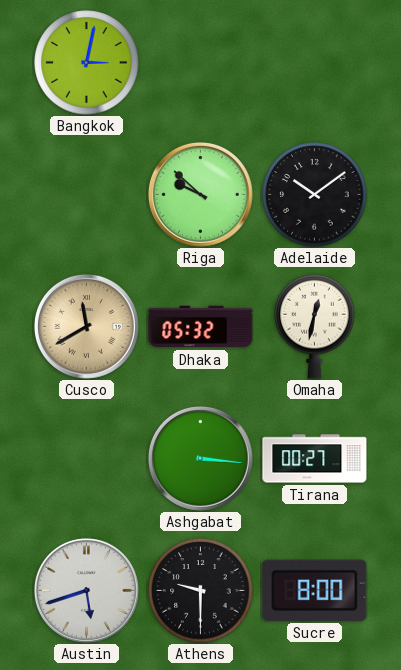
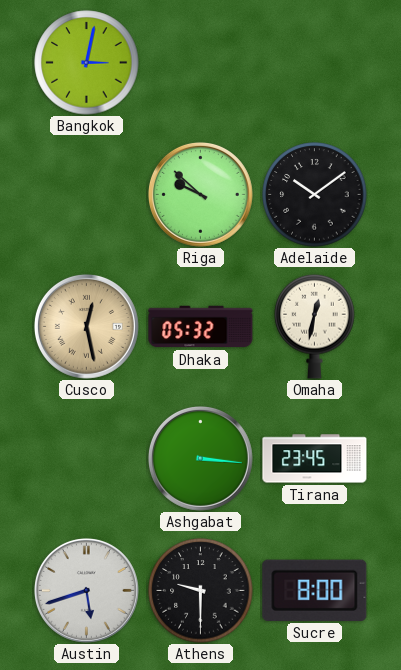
Cusco: 11:40 -> 12:28
Tirana: 00:27 -> 23:45
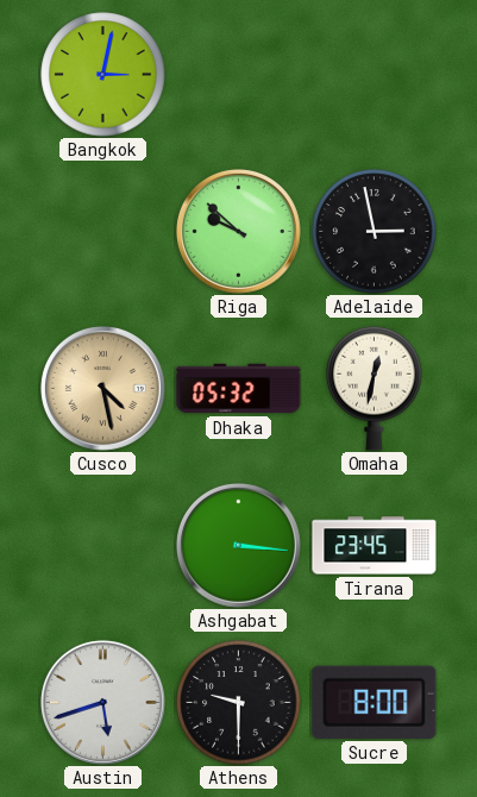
Adelaide: 10:09 -> 2:58
Cusco: 12:28 -> 4:28
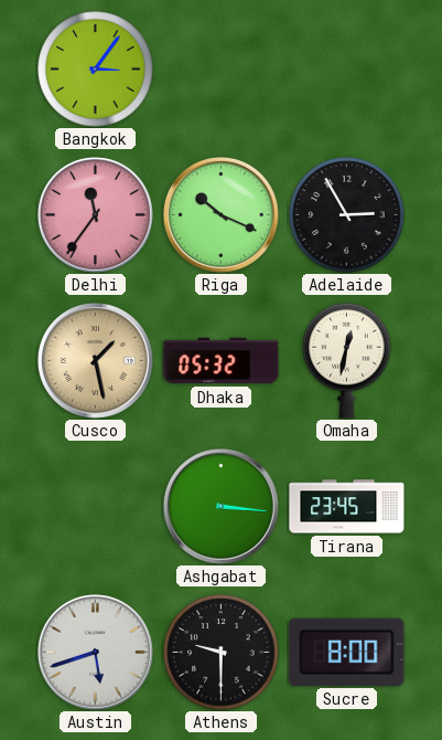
Bangkok: 3:02 -> 3:06
Delhi: none -> 11:36
Riga: 9:52 -> 10:19
Adelaide: 2:58 -> 2:55
Cusco: 4:28 -> 1:28
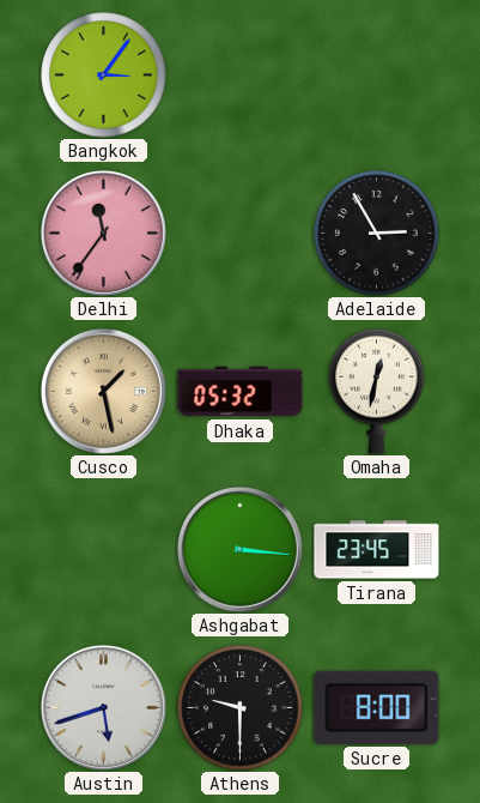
Riga: 10:19 -> none
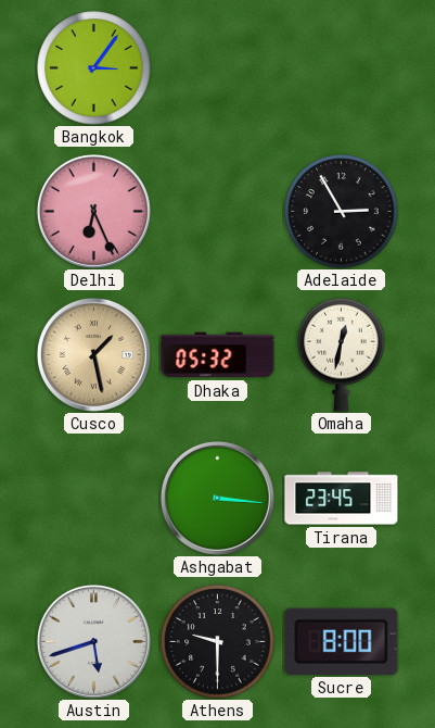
Delhi: 11:36 -> 6:26
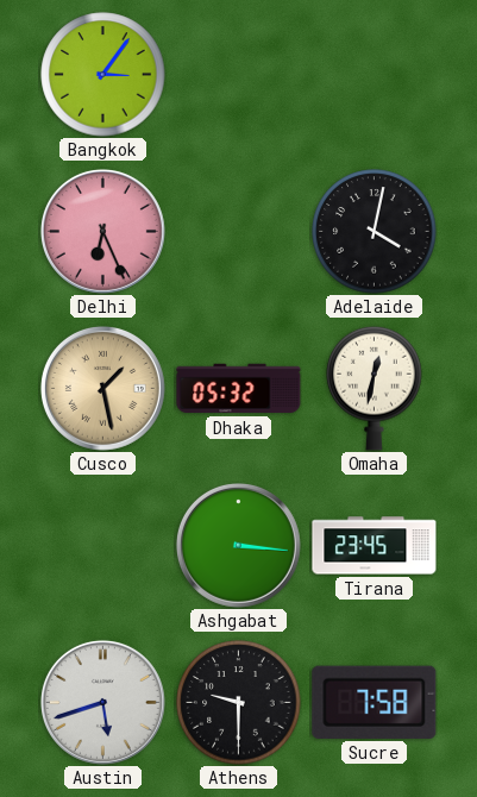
Adelaide: 2:55 -> 4:02
Sucre: 8:00 -> 7:58
